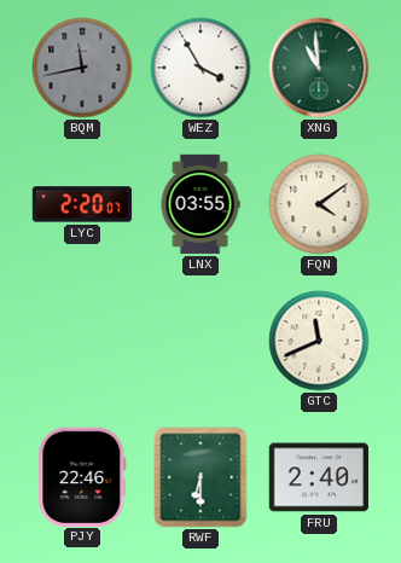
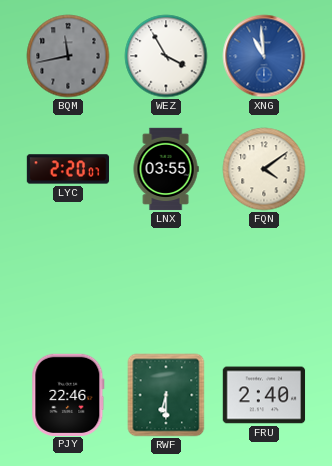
XNG dial: green -> blue
GTC: 11:41 -> none
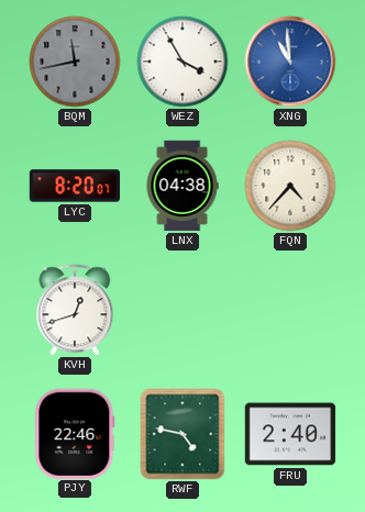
LYC: 2:20 -> 8:20
LNX: 03:55 -> 04:38
FQN: 4:09 -> 4:37
KVH: none -> 12:42
RWF: 6:30 -> 4:47
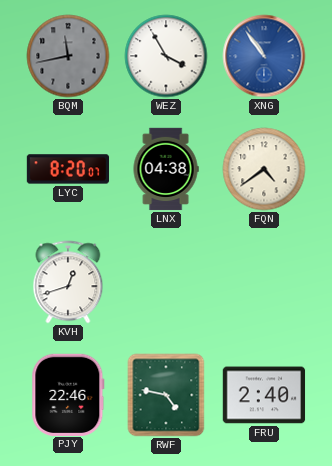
XNG: 10:59 -> 10:54
FQN: 4:37 -> 4:39
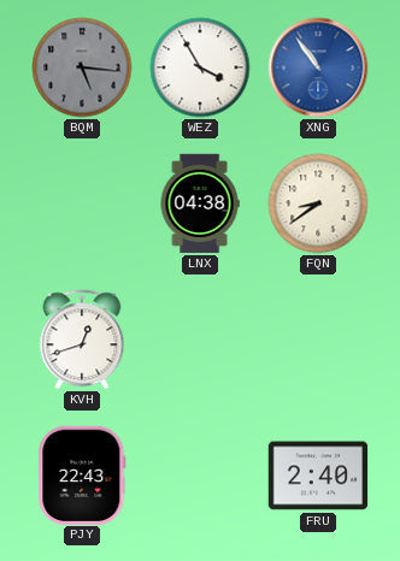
BQM: 11:43 -> 5:16
LYC: 8:20 -> none
FQN: 4:39 -> 8:39
PJY: 22:46 -> 22:43
RWF: 4:47 -> none
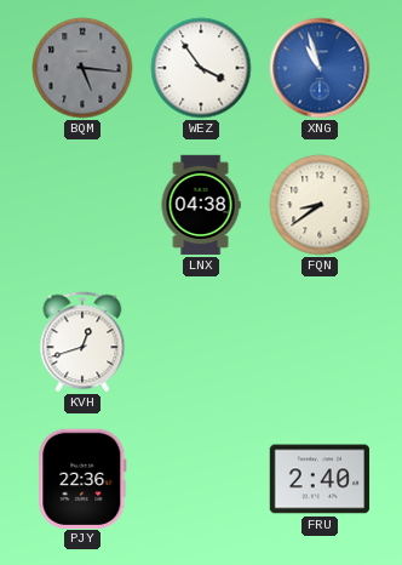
WEZ: 3:55 -> 3:54
XNG: 10:54 -> 10:57
PJY: 22:43 -> 22:36
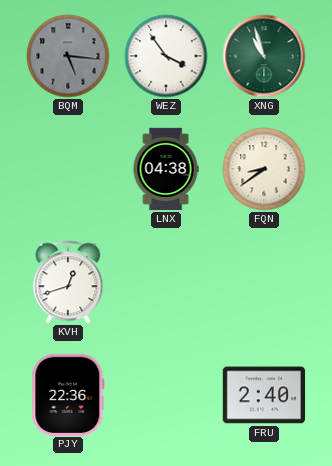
XNG dial: blue -> green
